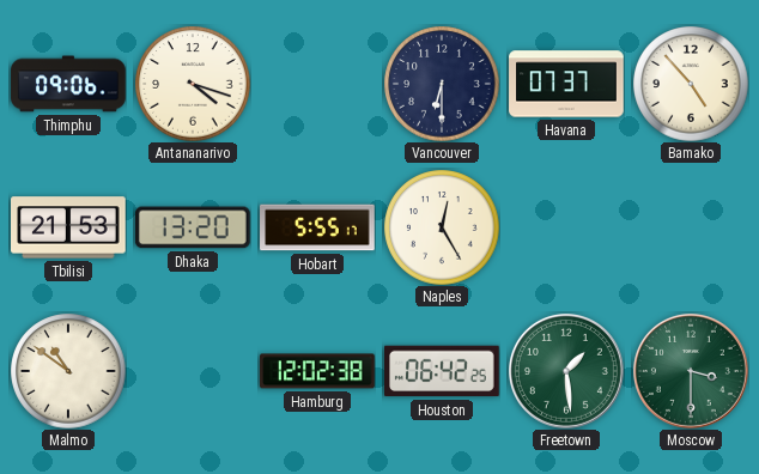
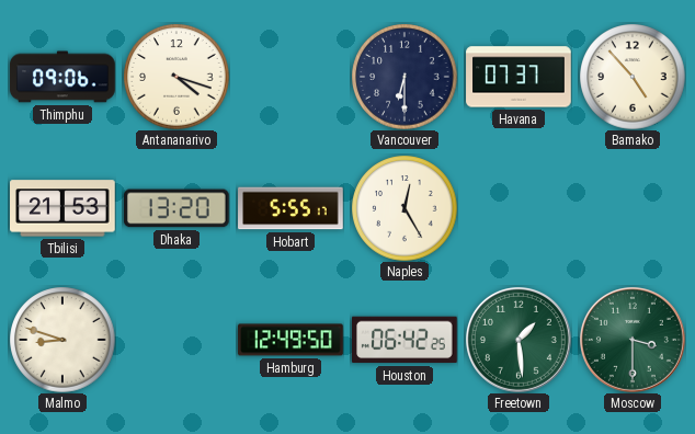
Malmo: 10:51 -> 8:48
Hamburg: 12:02 -> 12:49
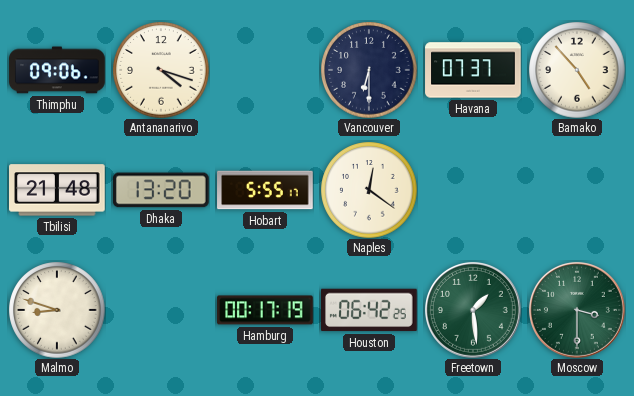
Tbilisi: 21:53 -> 21:48
Naples: 12:25 -> 12:21
Hamburg: 12:49 -> 00:17
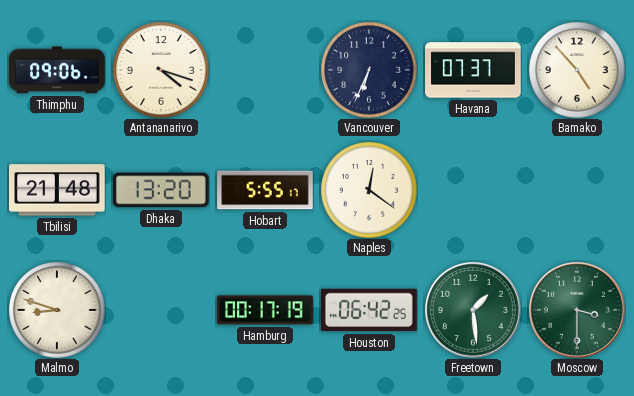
Vancouver: 6:30 -> 6:34
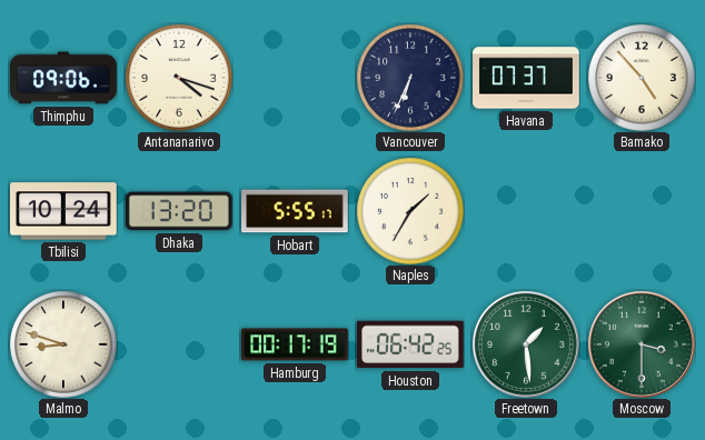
Tbilisi: 21:48 -> 10:24
Naples: 12:21 -> 1:35
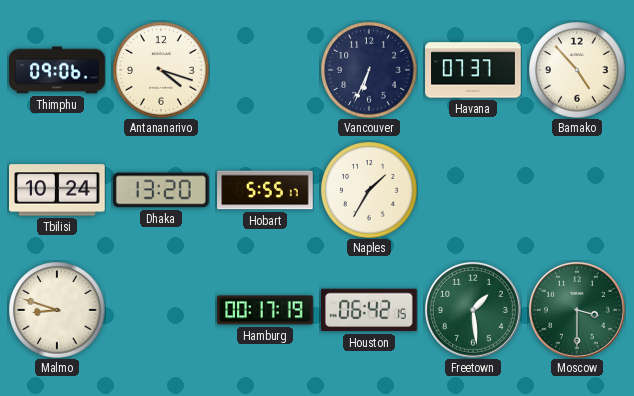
Houston: 06:42:25 -> 06:42:15
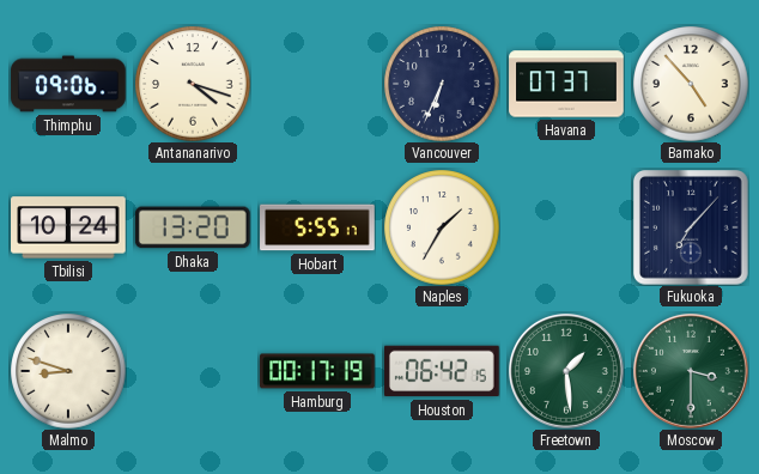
Fukuoka: none -> 7:07
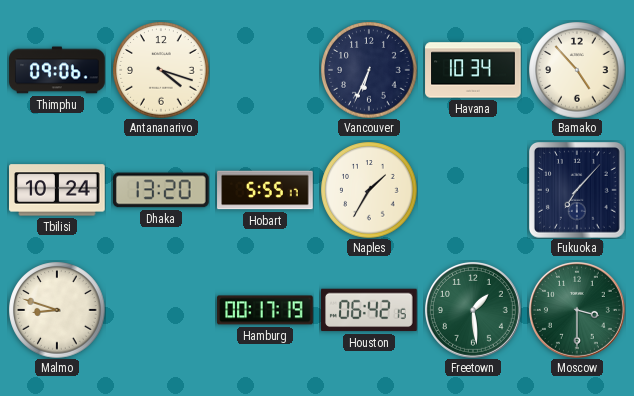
Havana: 07:37 -> 10:34
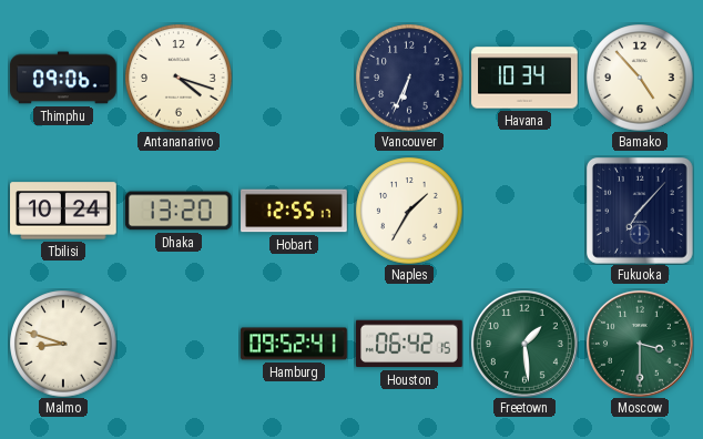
Hobart: 5:55 -> 12:55
Hamburg: 00:17 -> 09:52
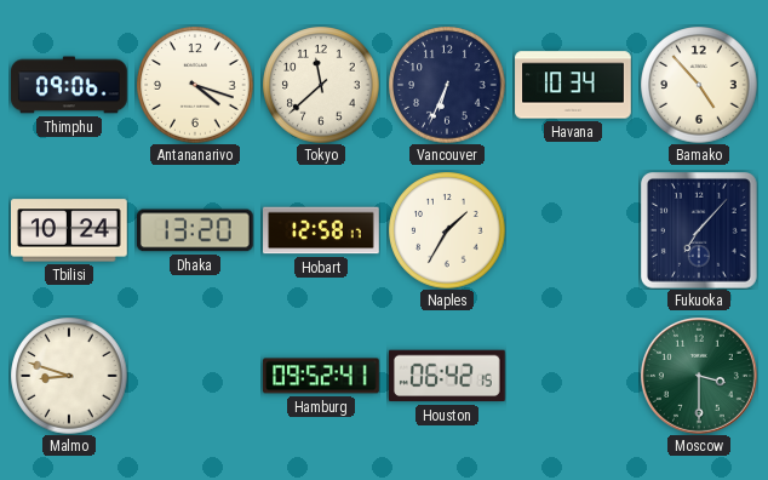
Tokyo: none -> 11:38
Hobart: 12:55 -> 12:58
Freetown: 1:29 -> none
